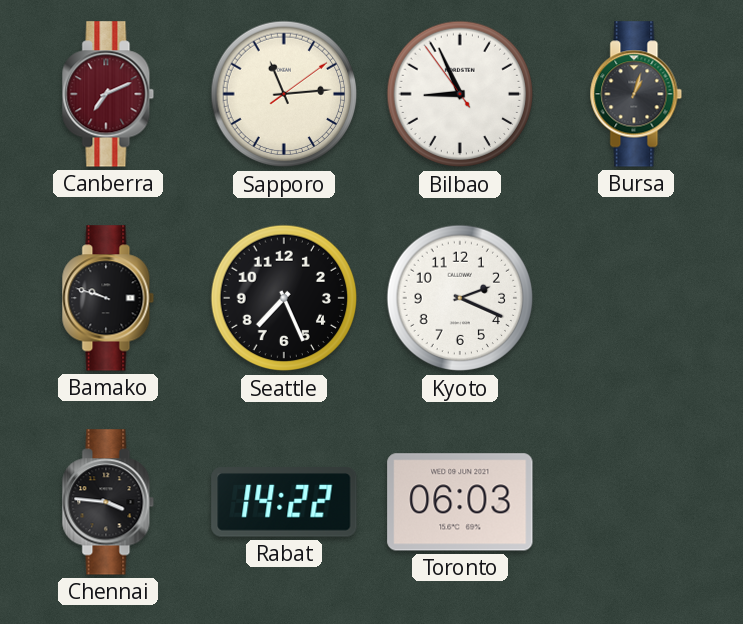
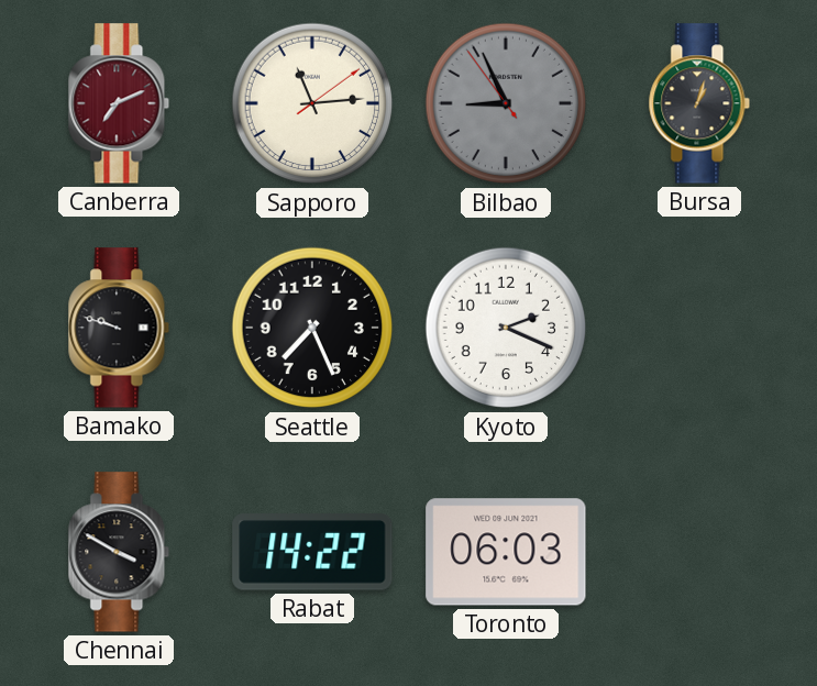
Bilbao dial: white -> grey
Chennai: 3:46 -> 3:50
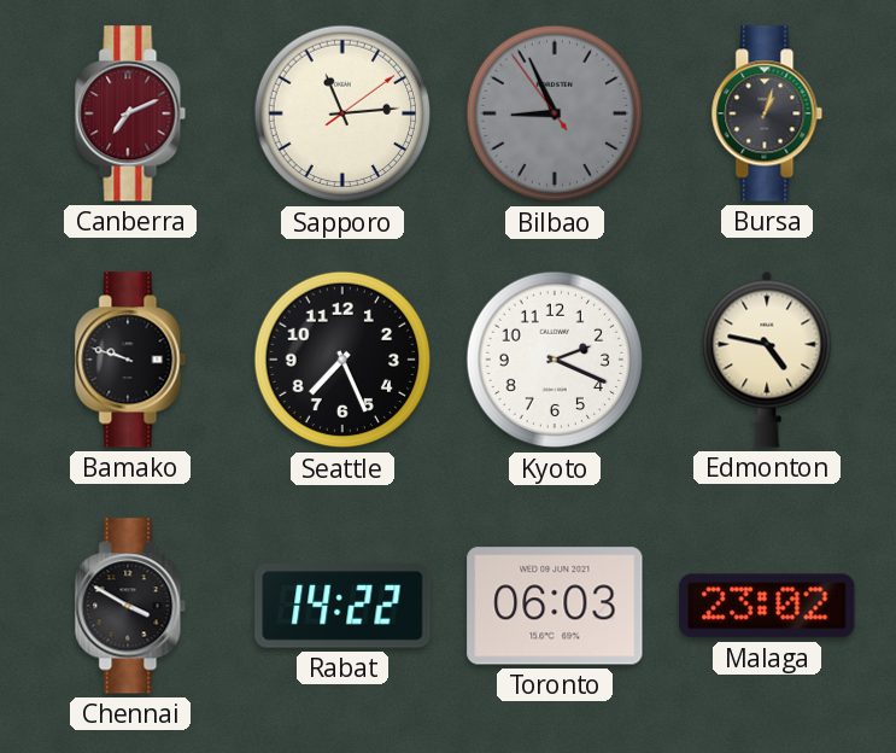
Edmonton: none -> 4:47
Malaga: none -> 23:02
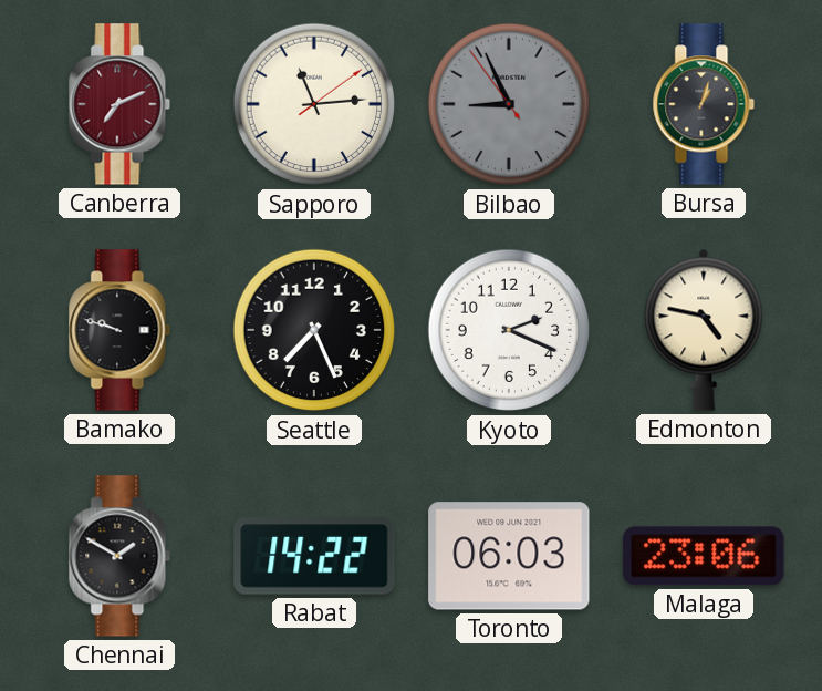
Chennai: 3:50 -> 1:50
Malaga: 23:02 -> 23:06
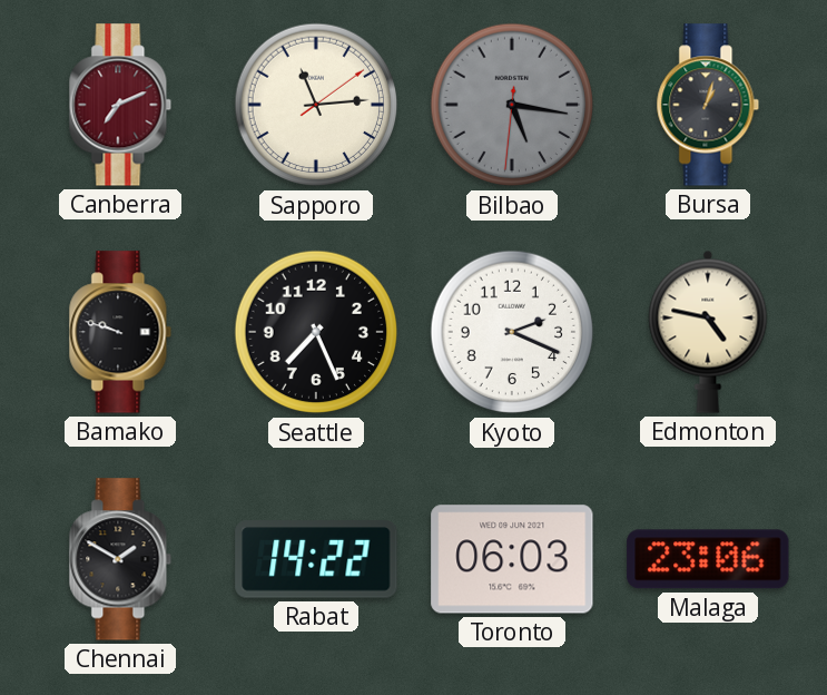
Bilbao: 8:55 -> 5:16
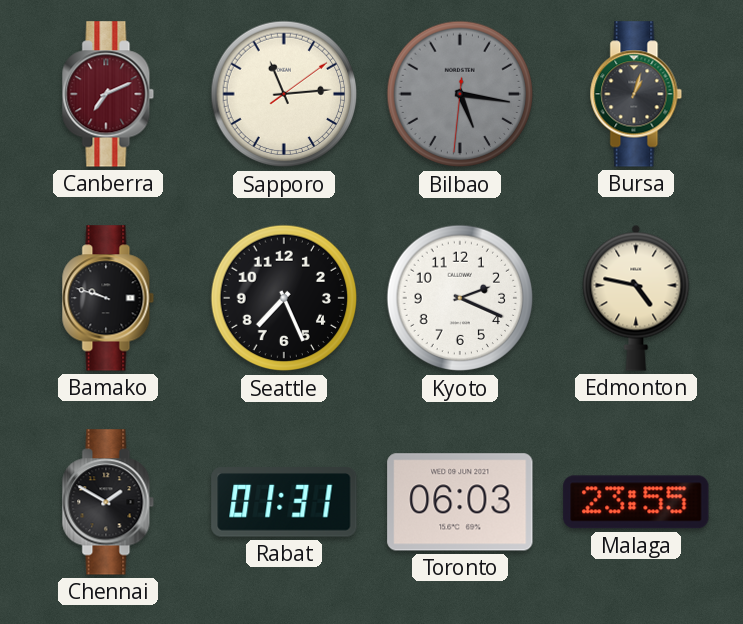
Rabat: 14:22 -> 01:31
Malaga: 23:06 -> 23:55
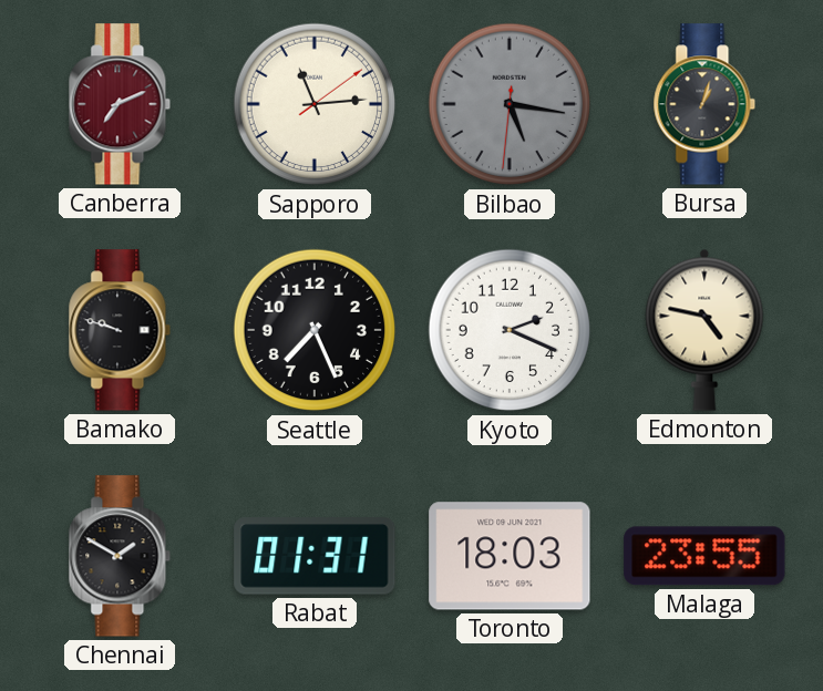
Toronto: 06:03 -> 18:03
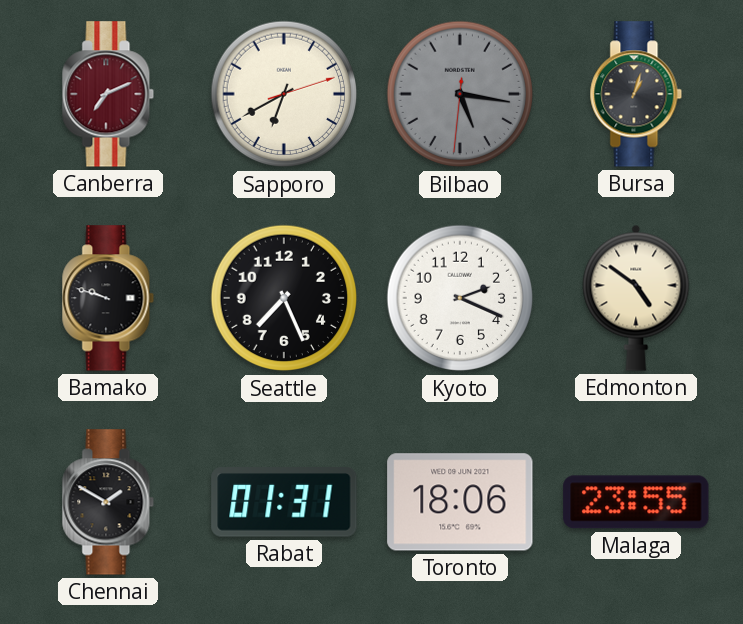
Sapporo: 11:14 -> 6:40
Edmonton: 4:47 -> 4:51
Toronto: 18:03 -> 18:06
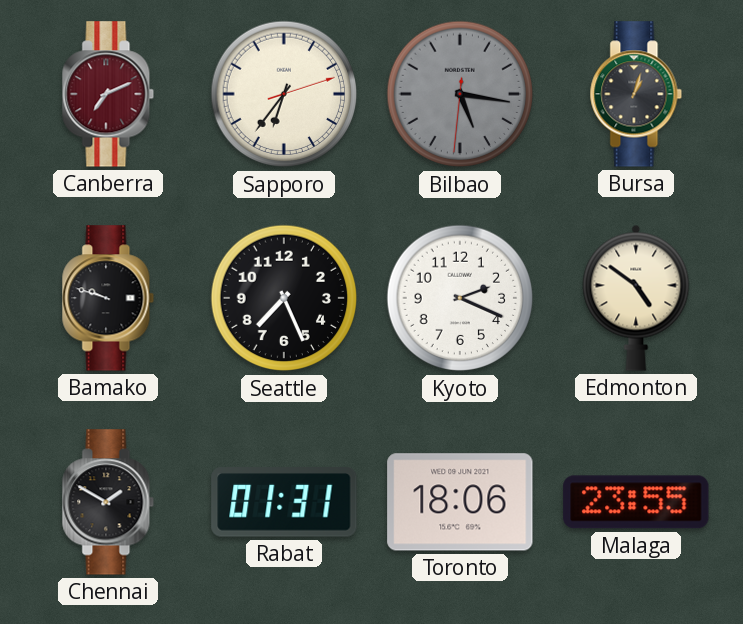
Sapporo: 6:40 -> 6:36
